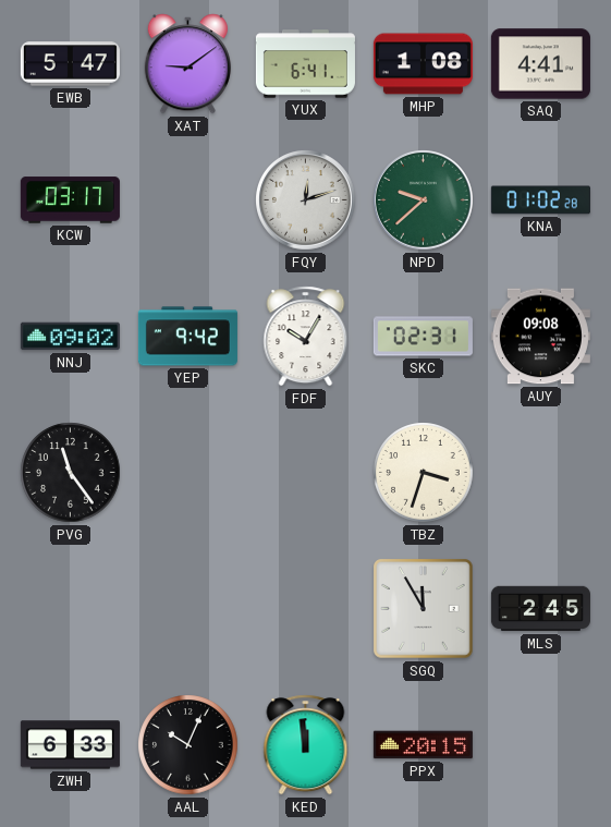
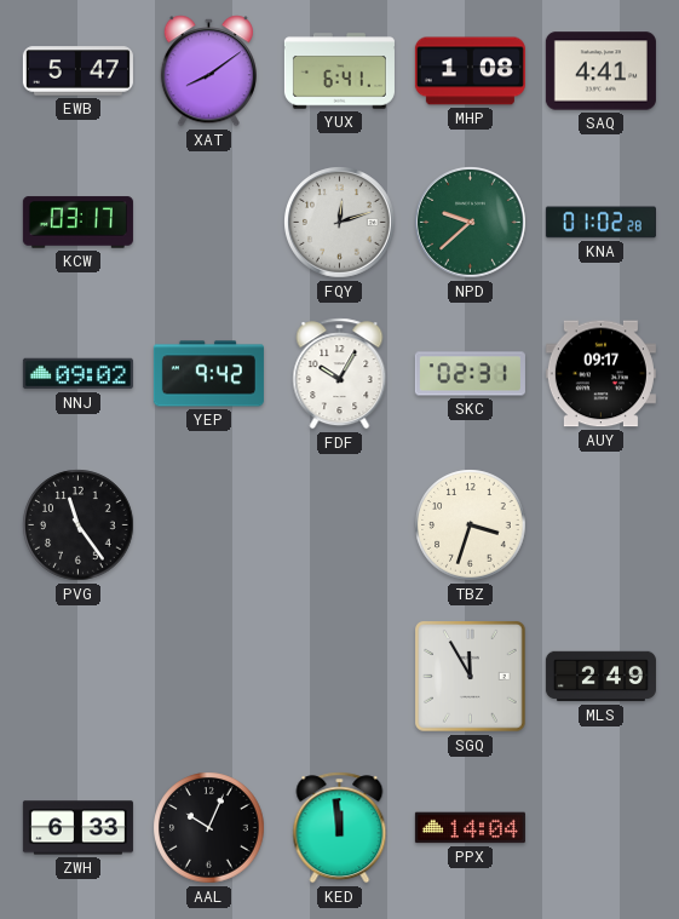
XAT: 9:09 -> 8:09
AUY: 09:08 -> 09:17
MLS: 2:45 -> 2:49
PPX: 20:15 -> 14:04
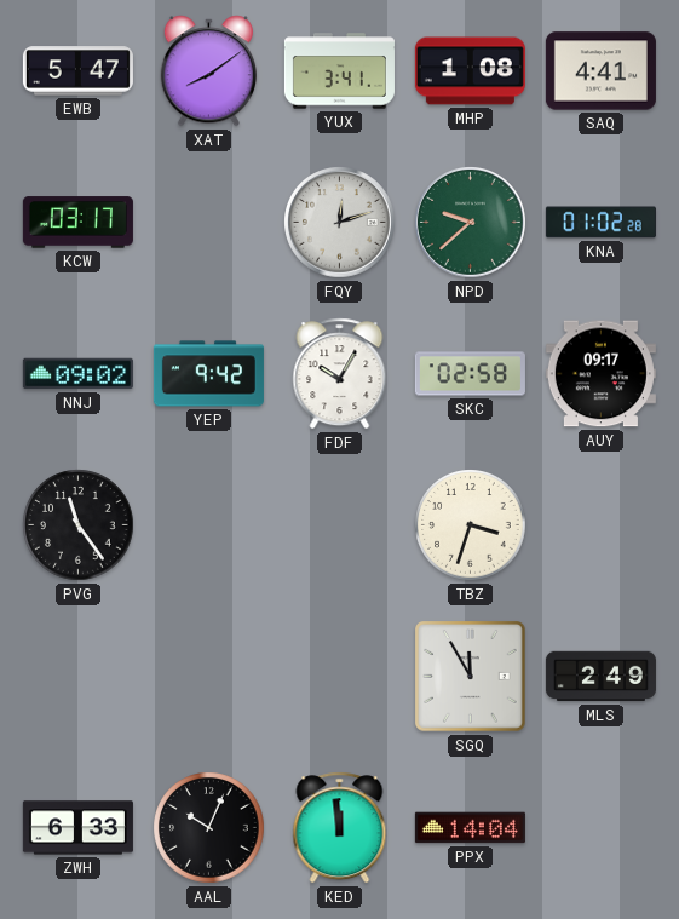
YUX: 6:41 -> 3:41
SKC: 02:31 -> 02:58
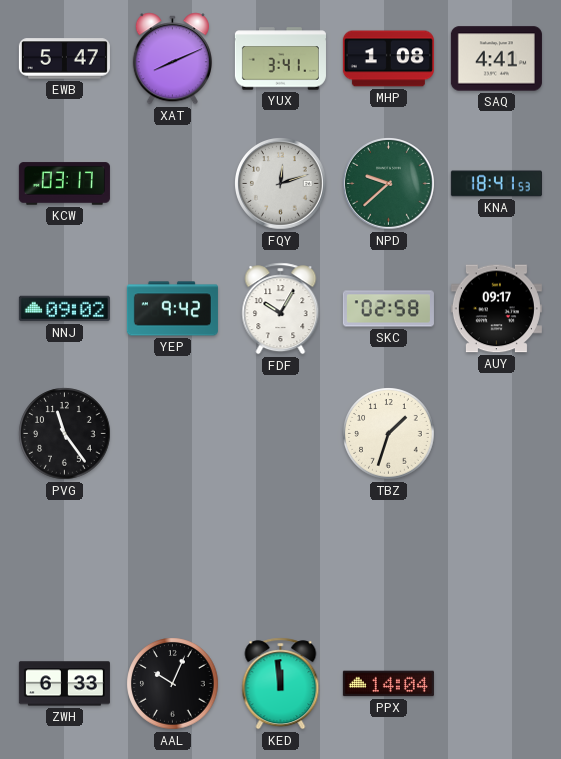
XAT: 8:09 -> 8:11
KNA: 01:02 -> 18:41
TBZ: 3:33 -> 1:33
SGQ: 11:55 -> none
MLS: 2:49 -> none
